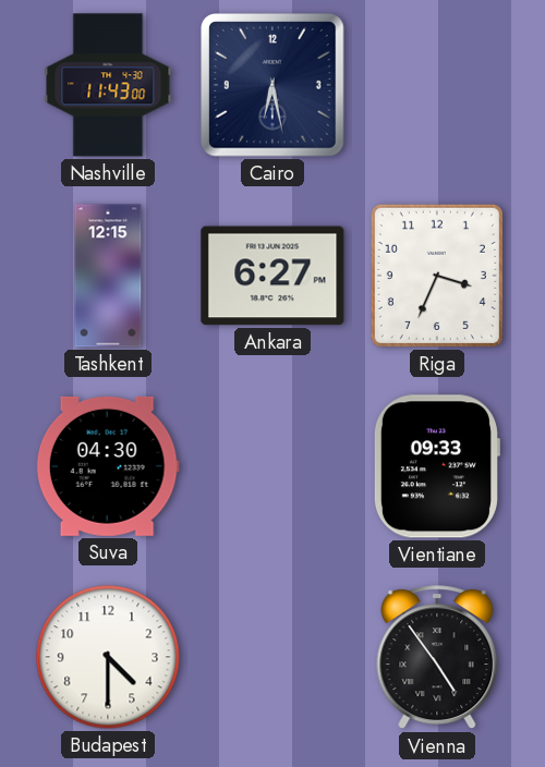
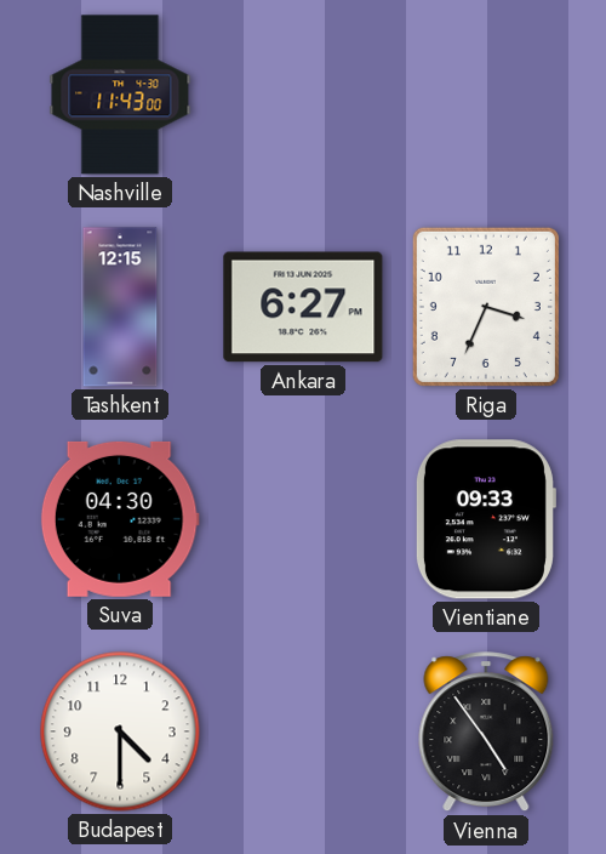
Cairo: 6:28 -> none
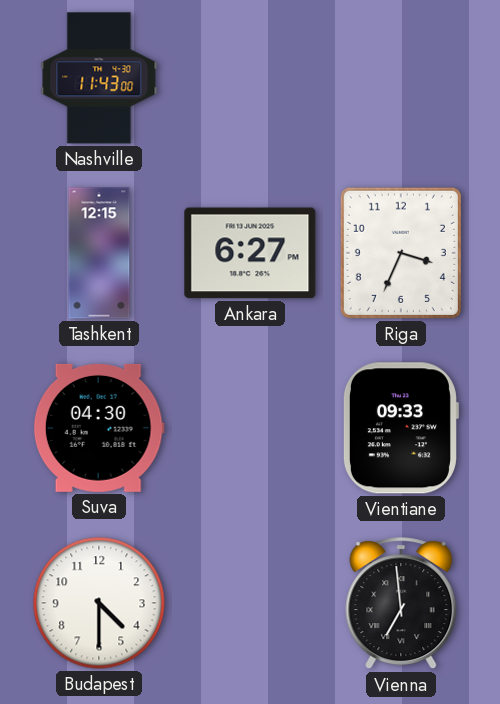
Vienna: 4:54 -> 6:59
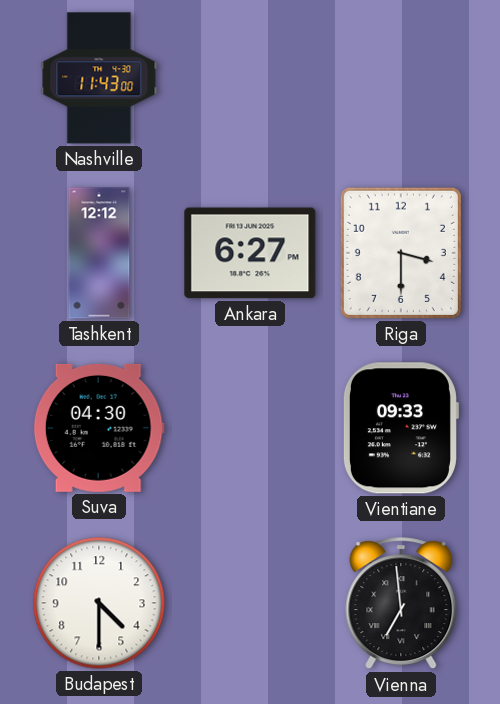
Tashkent: 12:15 -> 12:12
Riga: 3:34 -> 3:30
